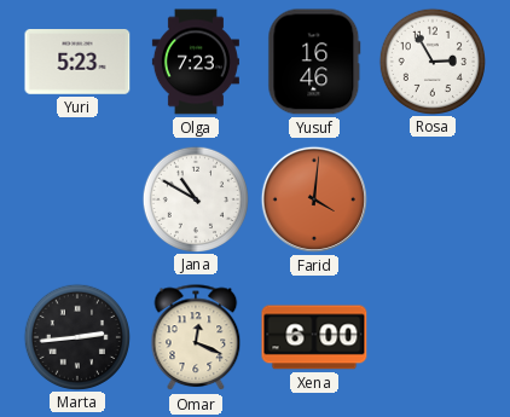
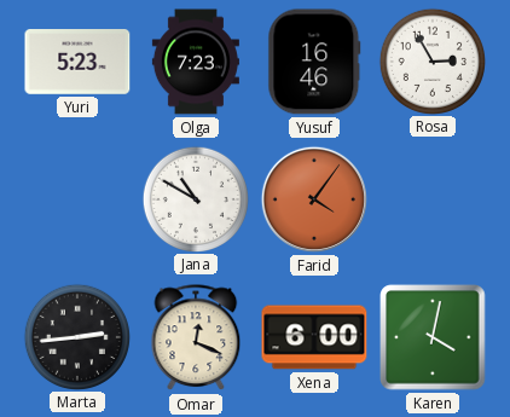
Farid: 4:01 -> 4:06
Karen: none -> 4:02
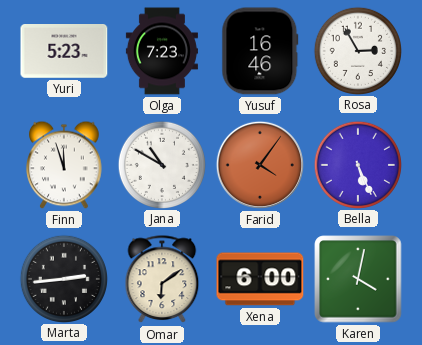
Finn: none -> 11:57
Bella: none -> 5:26
Omar: 12:19 -> 6:09
